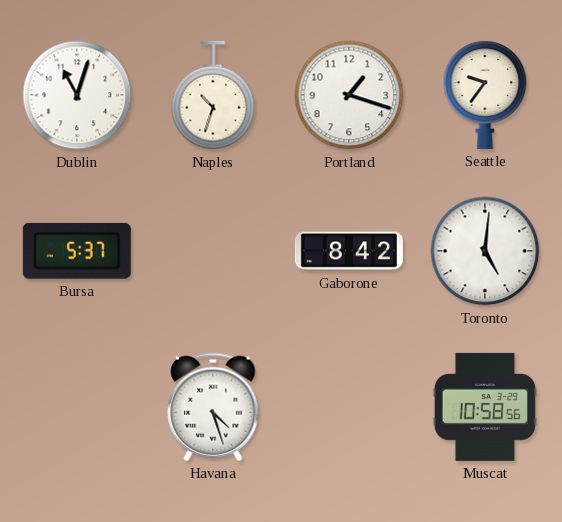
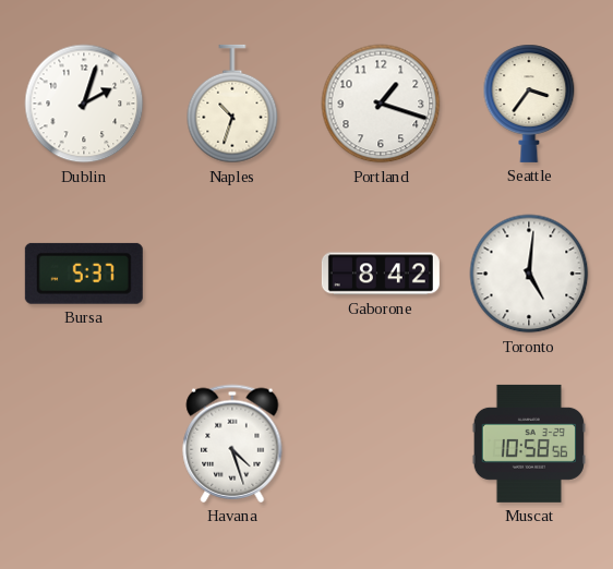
Dublin: 11:03 -> 2:03
Seattle: 9:36 -> 3:36
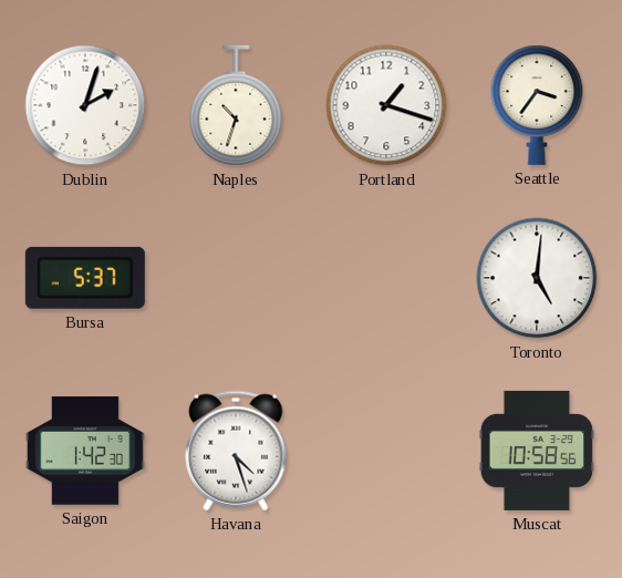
Gaborone: 8:42 -> none
Saigon: none -> 1:42
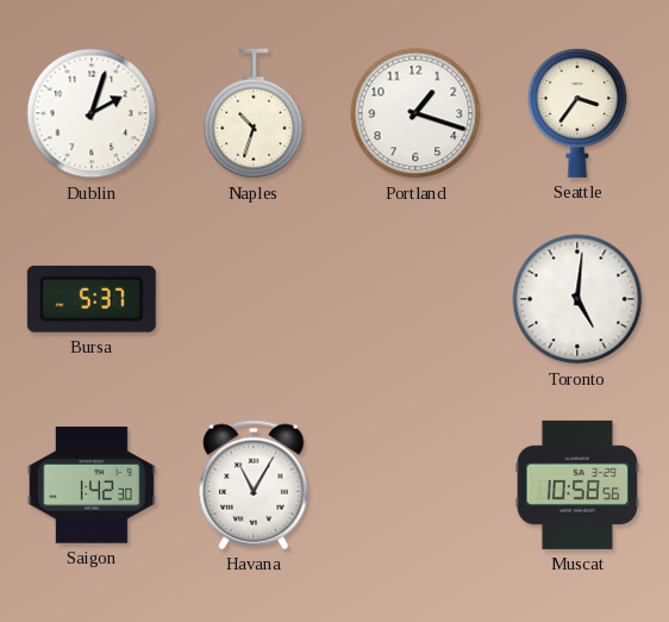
Havana: 4:27 -> 11:05
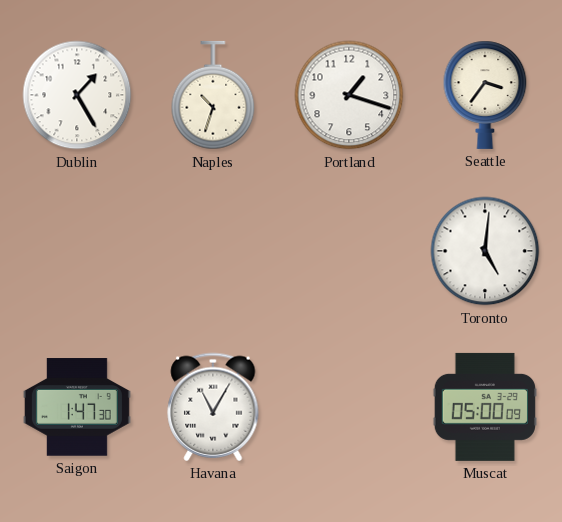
Dublin: 2:03 -> 1:25
Bursa: 5:37 -> none
Saigon: 1:42 -> 1:47
Muscat: 10:58 -> 05:00
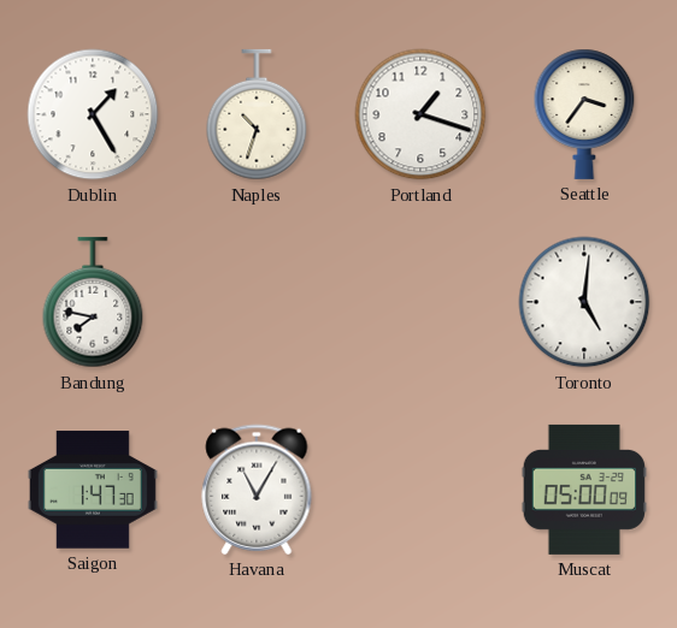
Bandung: none -> 7:47
